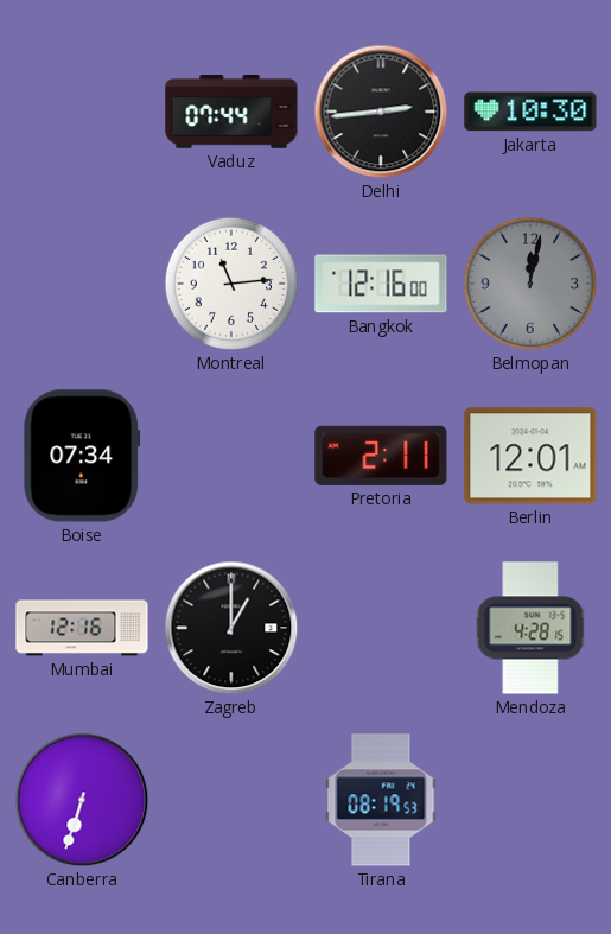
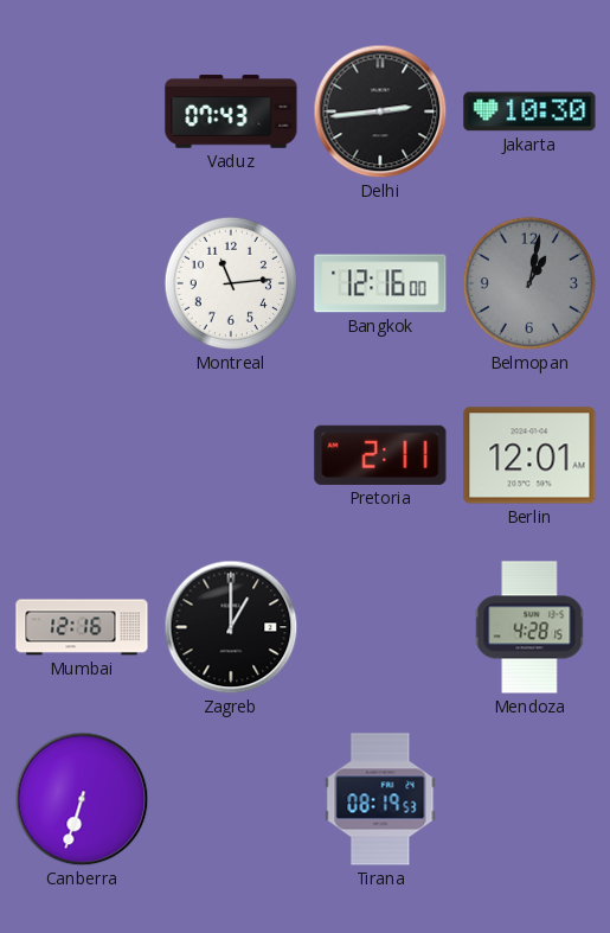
Vaduz: 07:44 -> 07:43
Belmopan: 12:02 -> 1:02
Boise: 07:34 -> none
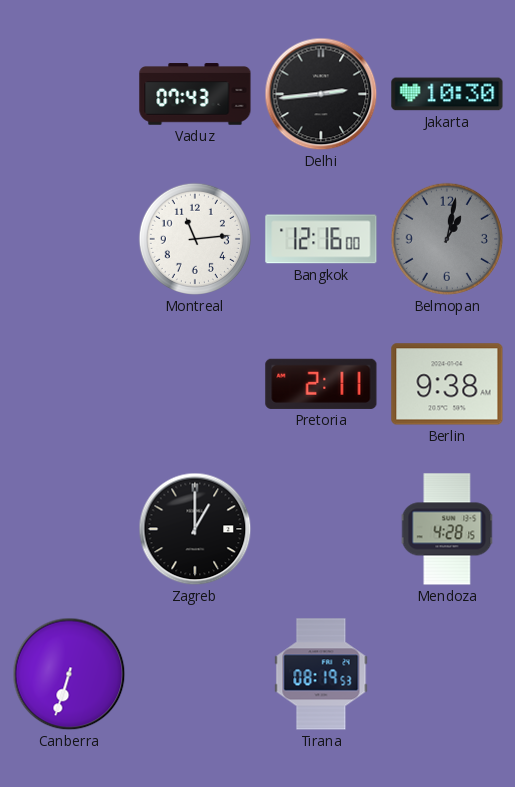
Berlin: 12:01 -> 9:38
Mumbai: 12:16 -> none
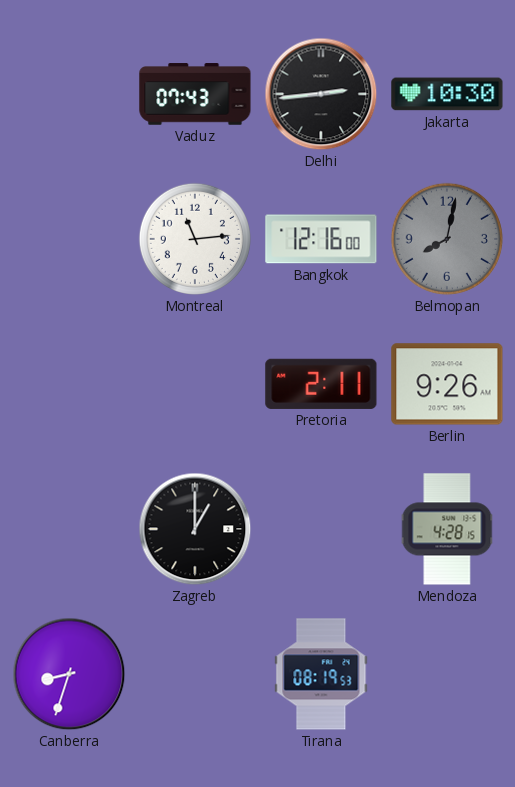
Belmopan: 1:02 -> 8:02
Berlin: 9:38 -> 9:26
Canberra: 6:33 -> 8:33
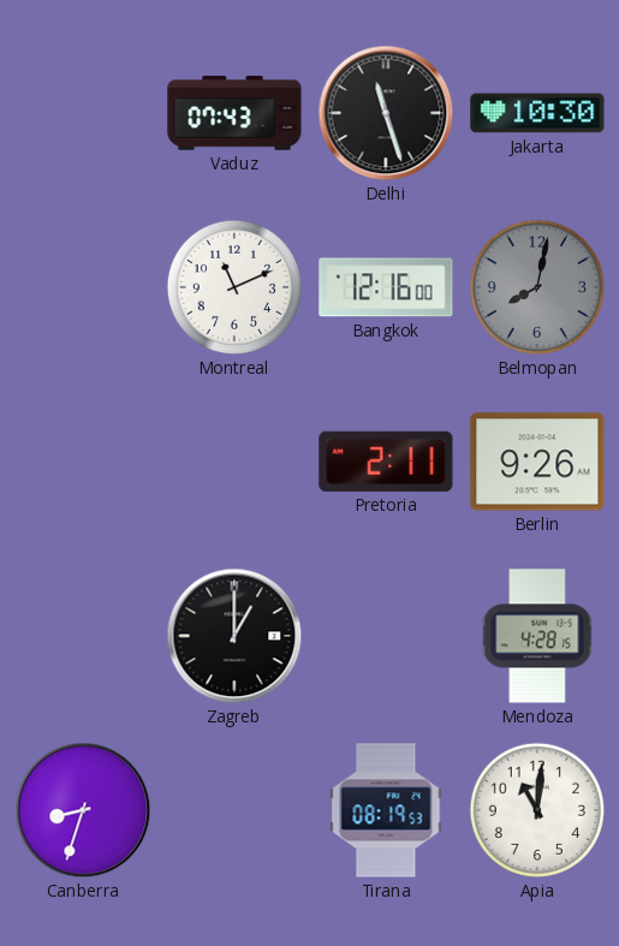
Delhi: 2:44 -> 11:27
Montreal: 11:14 -> 11:11
Apia: none -> 11:01
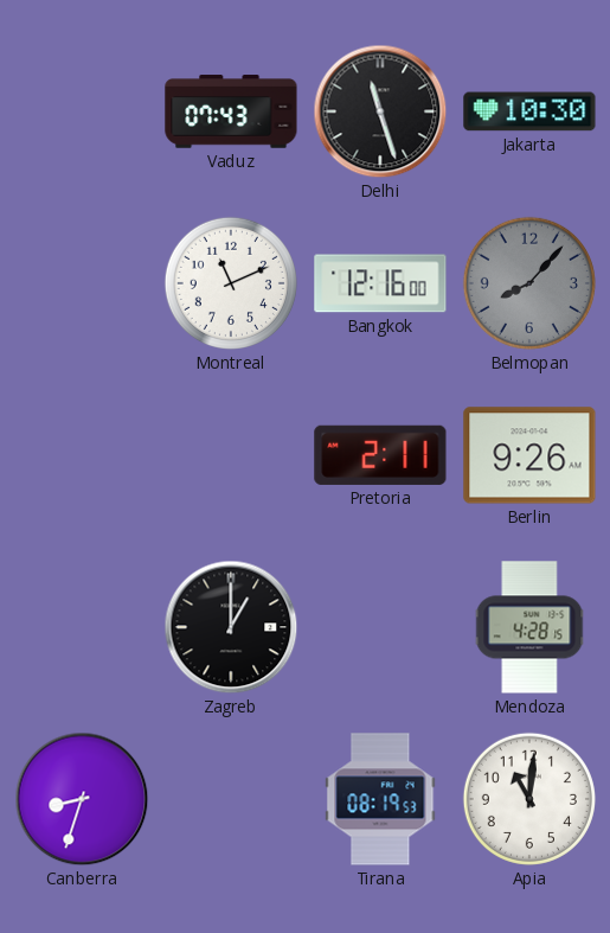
Belmopan: 8:02 -> 8:07
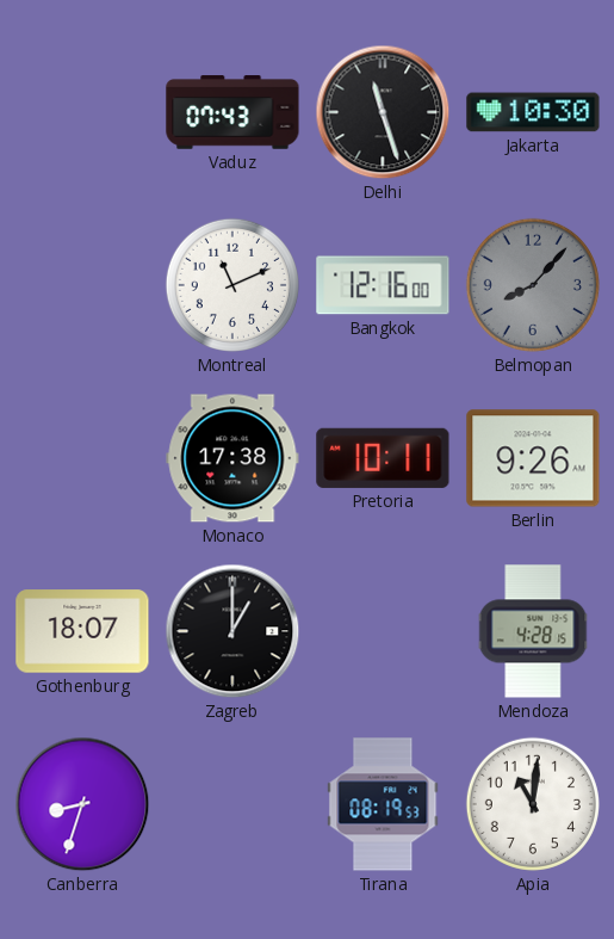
Monaco: none -> 17:38
Pretoria: 2:11 -> 10:11
Gothenburg: none -> 18:07
